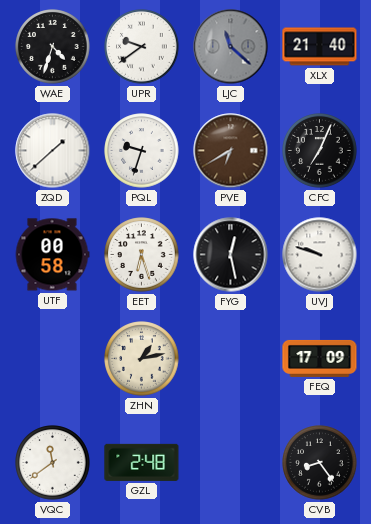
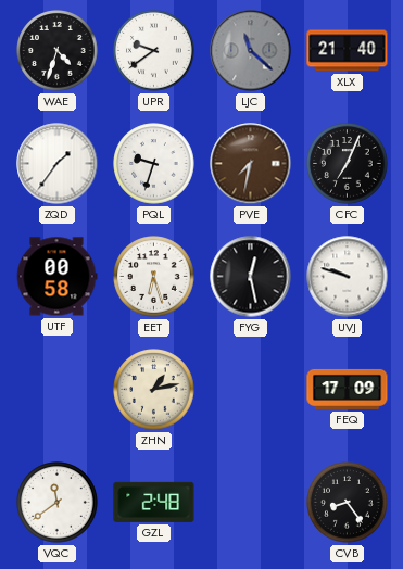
ZQD: 1:38 -> 1:36
PVE: 6:40 -> 7:32
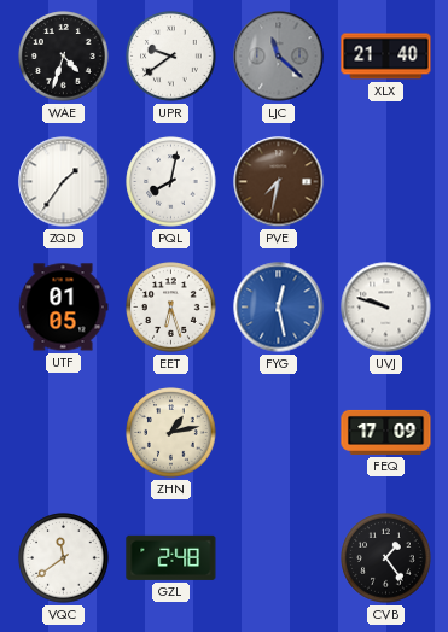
PQL: 9:33 -> 8:02
CFC: 7:04 -> none
UTF: 00:58 -> 01:05
FYG dial: black -> blue
CVB: 8:24 -> 1:24
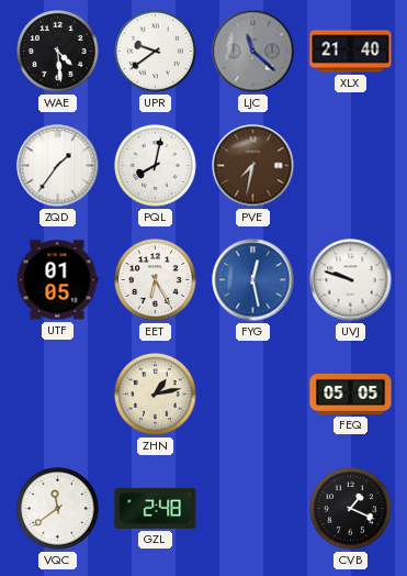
WAE: 4:33 -> 4:29
EET: 6:27 -> 6:25
FEQ: 17:09 -> 05:05
CVB: 1:24 -> 1:19
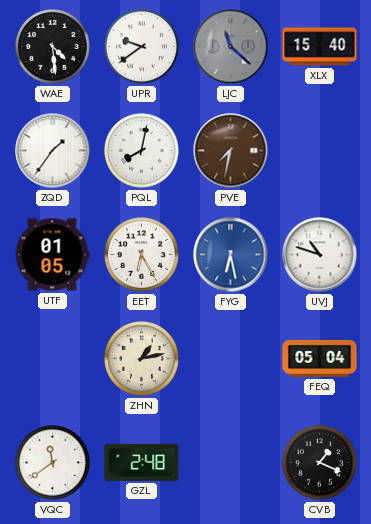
XLX: 21:40 -> 15:40
FYG: 12:28 -> 6:28
UVJ: 9:48 -> 10:48
FEQ: 05:05 -> 05:04
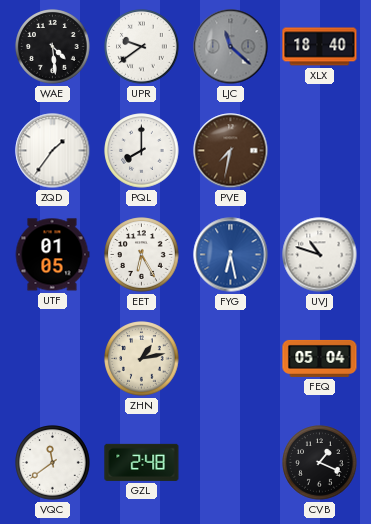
XLX: 15:40 -> 18:40
PQL: 8:02 -> 8:00
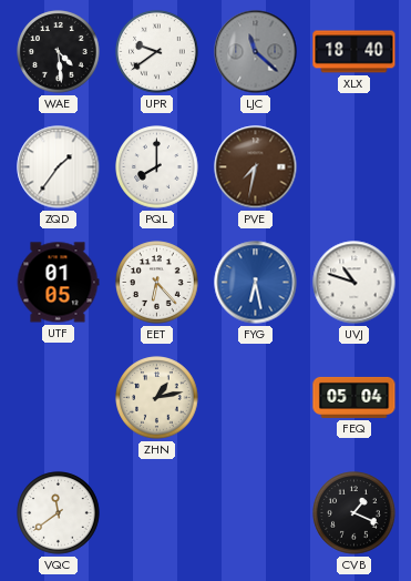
EET: 6:25 -> 6:23
GZL: 2:48 -> none
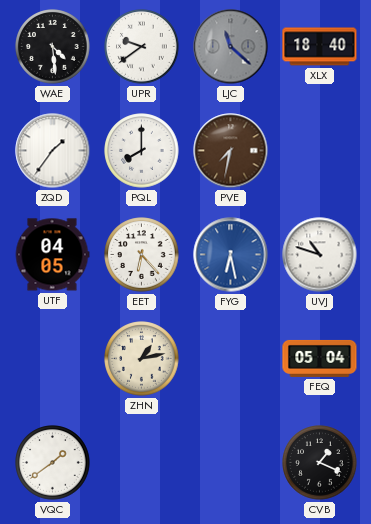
UTF: 01:05 -> 04:05
VQC: 11:39 -> 1:39
